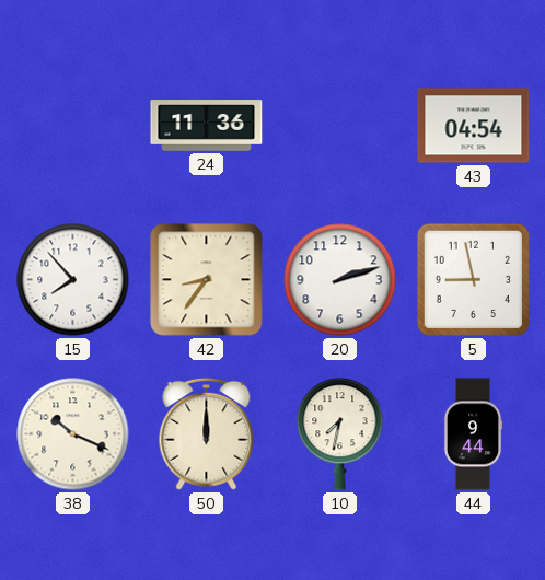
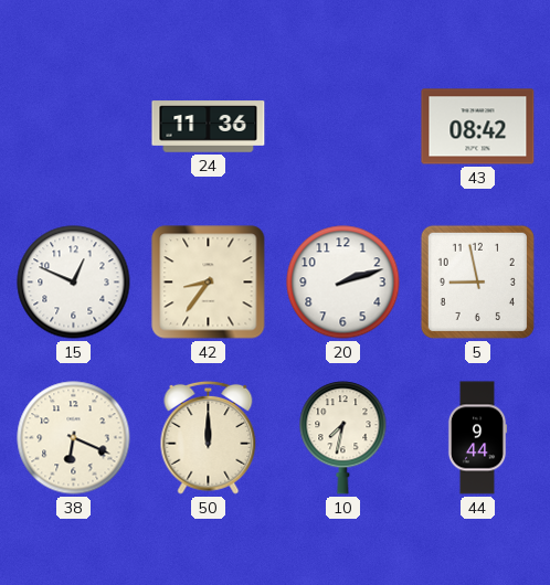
43: 04:54 -> 08:42
15: 7:53 -> 12:49
38: 10:19 -> 6:19
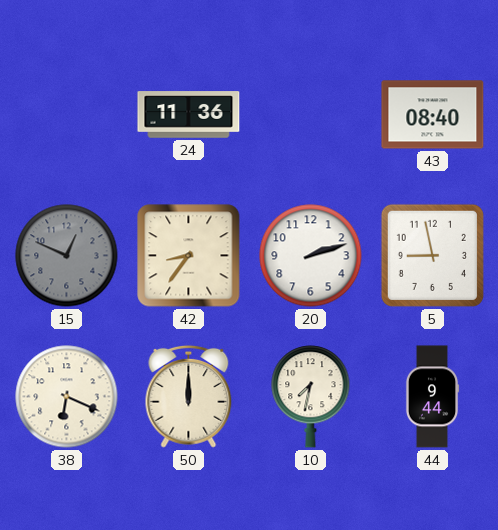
43: 08:42 -> 08:40
15 dial: white -> grey
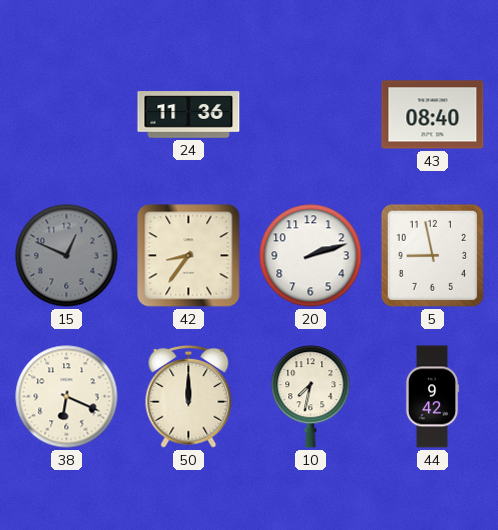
44: 9:44 -> 9:42
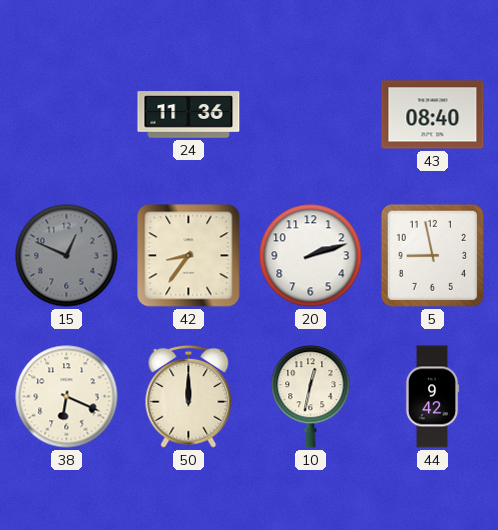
10: 7:32 -> 12:32
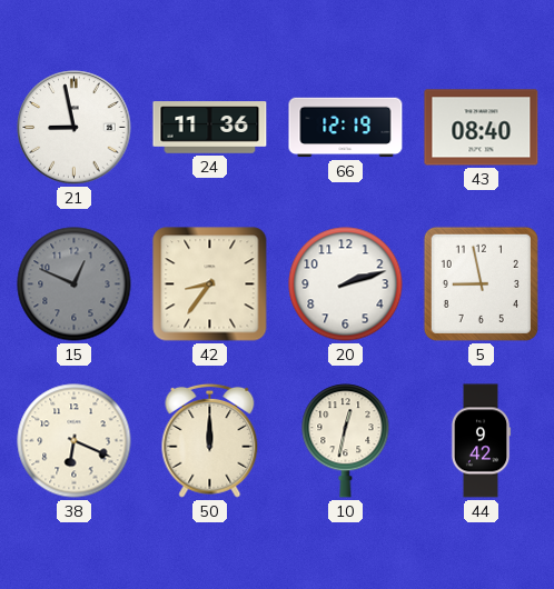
21: none -> 8:58
66: none -> 12:19
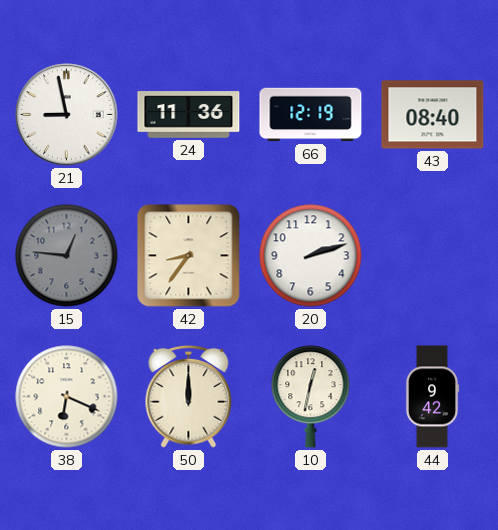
15: 12:49 -> 12:46
5: 8:58 -> none
